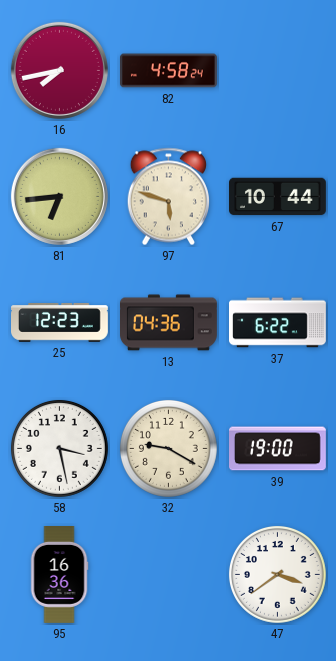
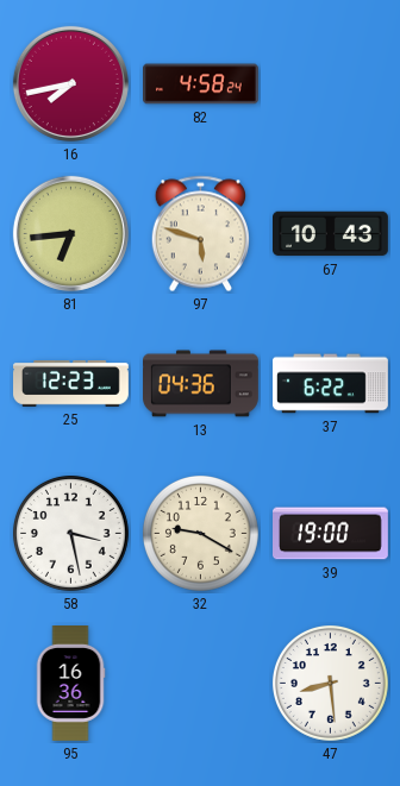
67: 10:44 -> 10:43
47: 3:39 -> 8:29
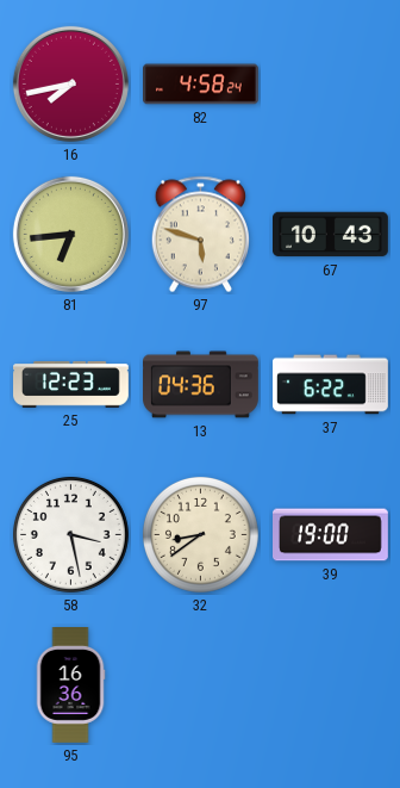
32: 9:20 -> 8:39
47: 8:29 -> none
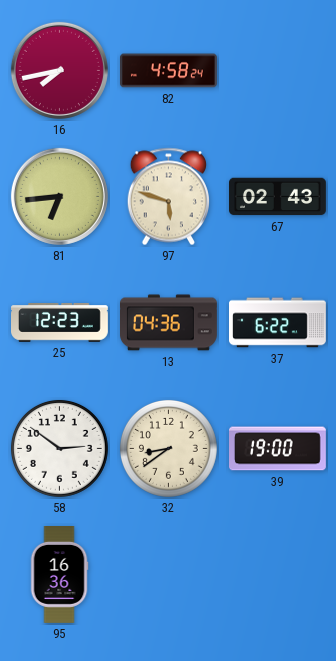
67: 10:43 -> 02:43
58: 3:28 -> 2:51
